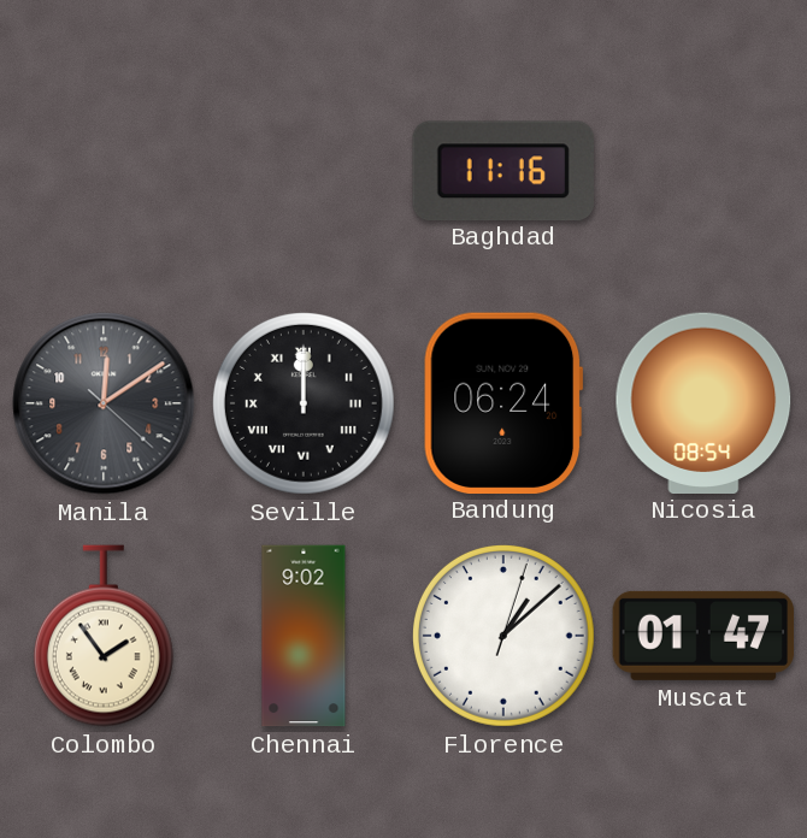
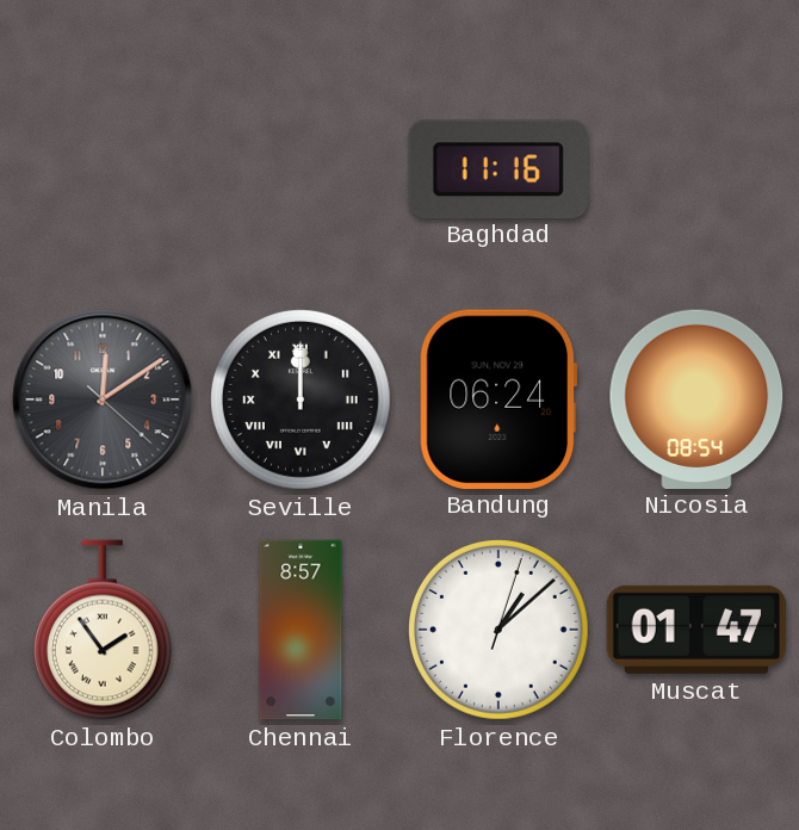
Chennai: 9:02 -> 8:57
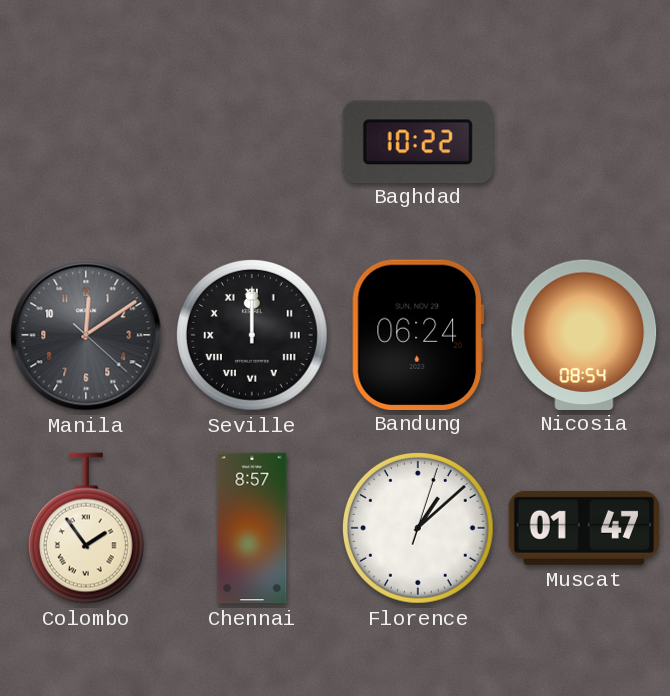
Baghdad: 11:16 -> 10:22
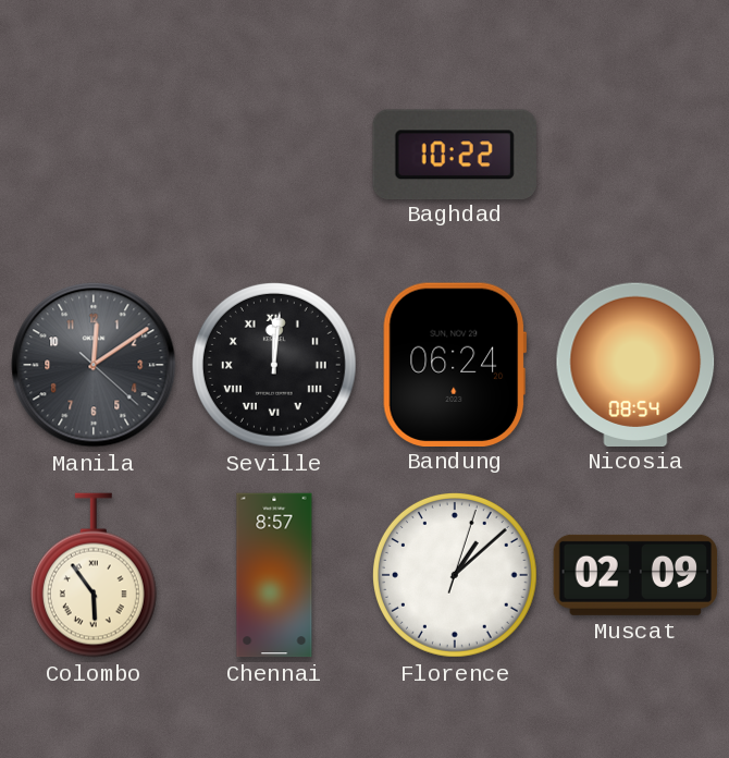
Seville: 12:00 -> 12:01
Colombo: 1:54 -> 5:54
Muscat: 01:47 -> 02:09
